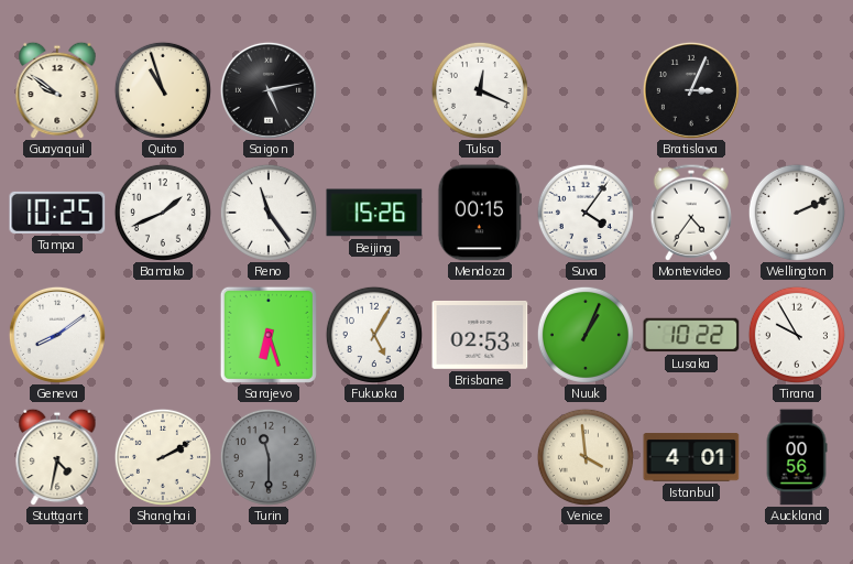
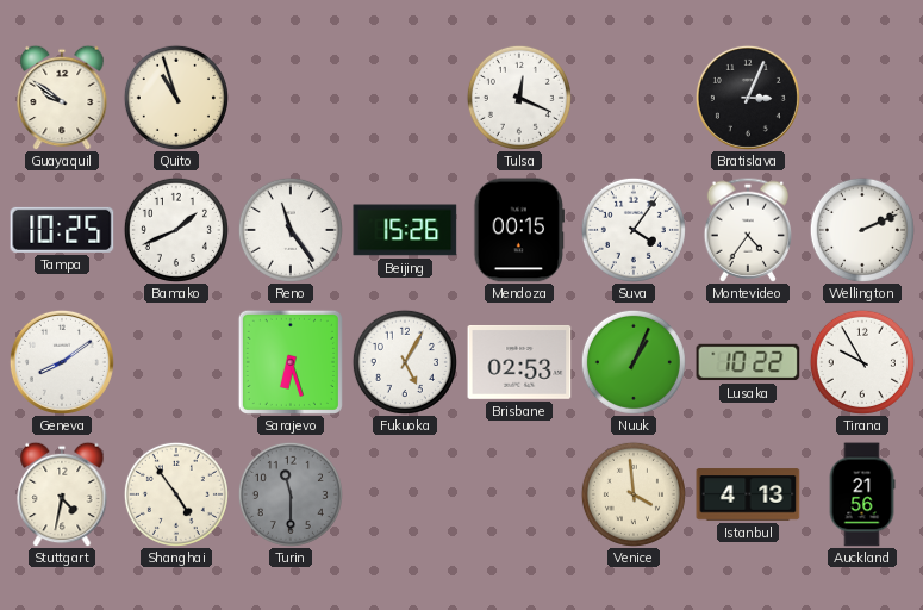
Saigon: 5:13 -> none
Shanghai: 2:10 -> 4:54
Istanbul: 4:01 -> 4:13
Auckland: 00:56 -> 21:56
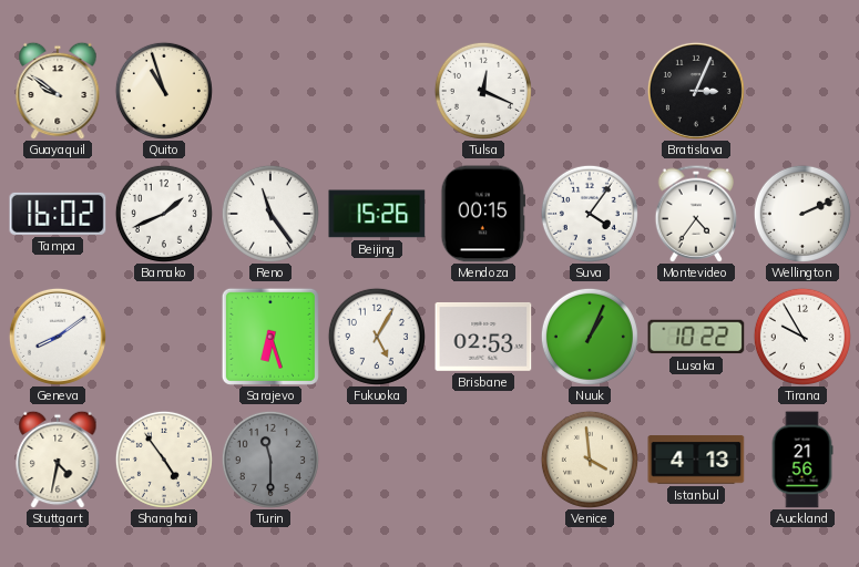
Tampa: 10:25 -> 16:02
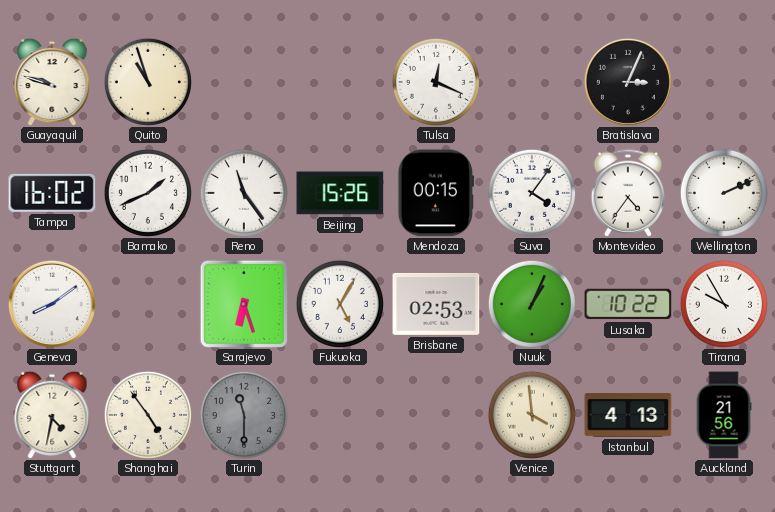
Guayaquil: 9:51 -> 9:48
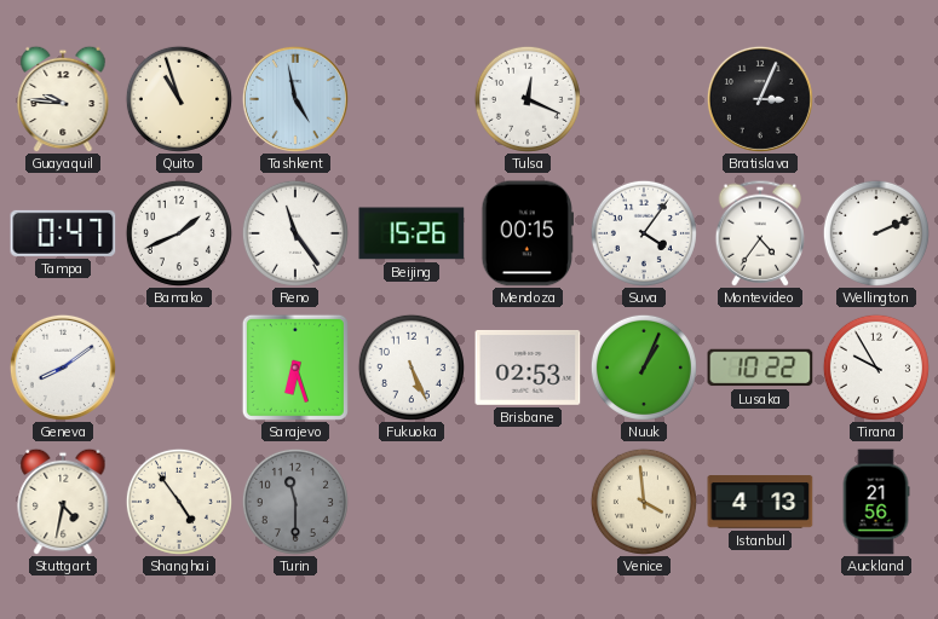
Guayaquil: 9:48 -> 9:46
Tashkent: none -> 4:58
Tampa: 16:02 -> 0:47
Fukuoka: 5:05 -> 5:26
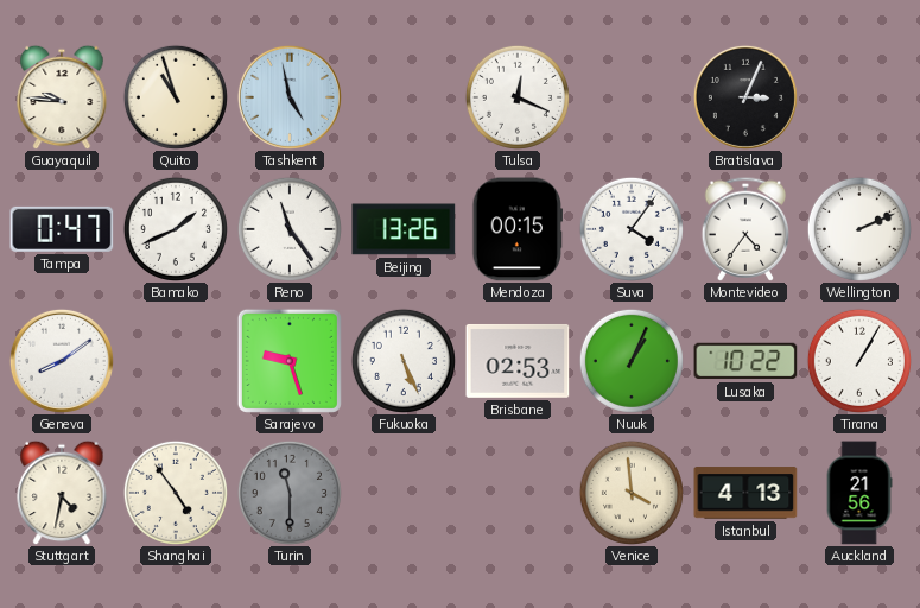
Beijing: 15:26 -> 13:26
Sarajevo: 6:27 -> 9:27
Tirana: 9:55 -> 1:05
